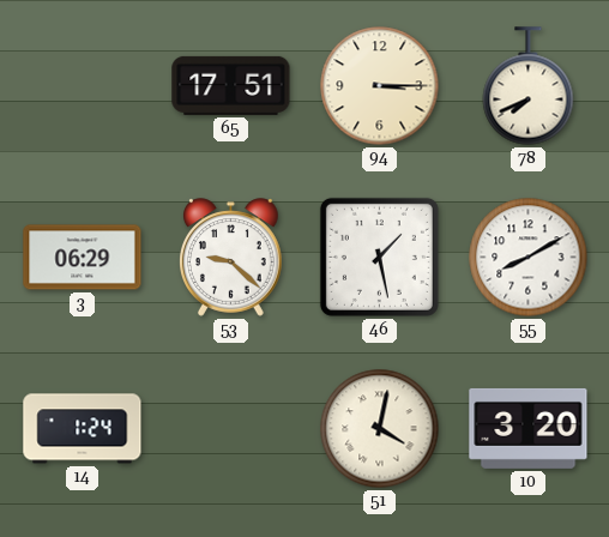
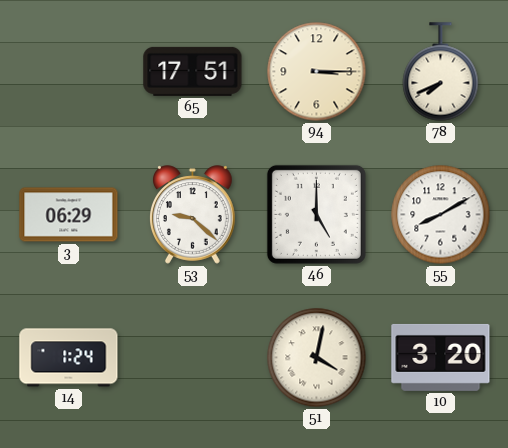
46: 1:28 -> 5:00
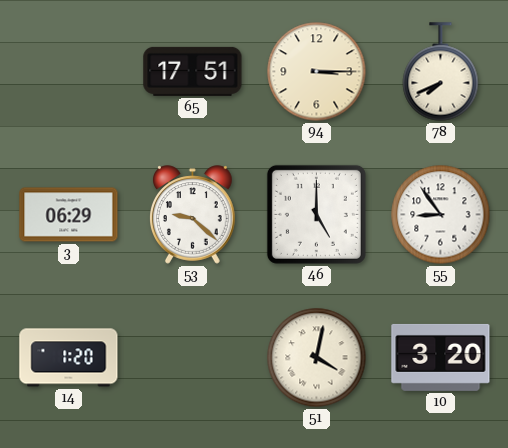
55: 8:10 -> 8:54
14: 1:24 -> 1:20
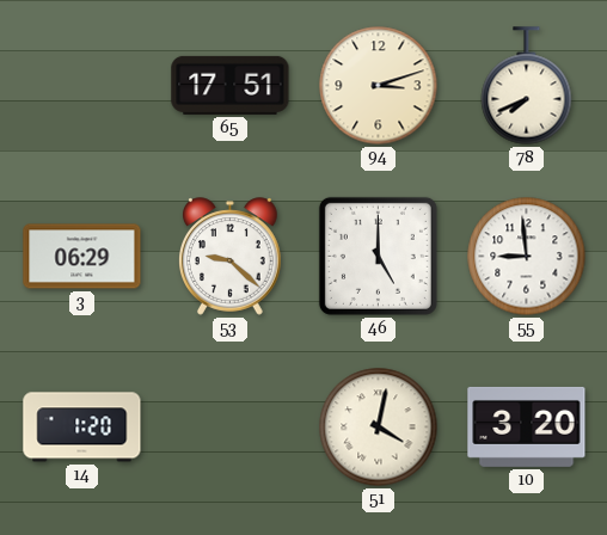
94: 3:15 -> 3:12
55: 8:54 -> 8:59
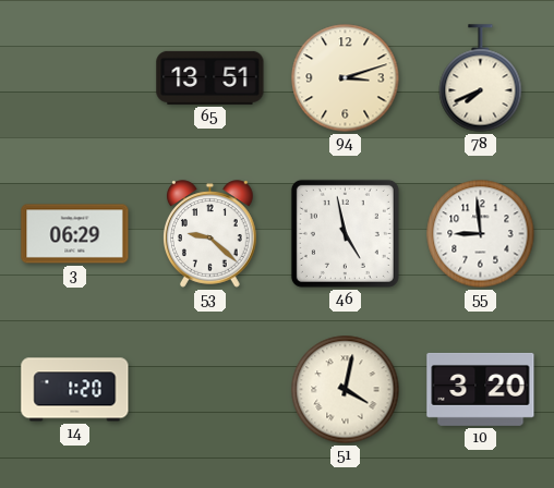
65: 17:51 -> 13:51
46: 5:00 -> 4:58
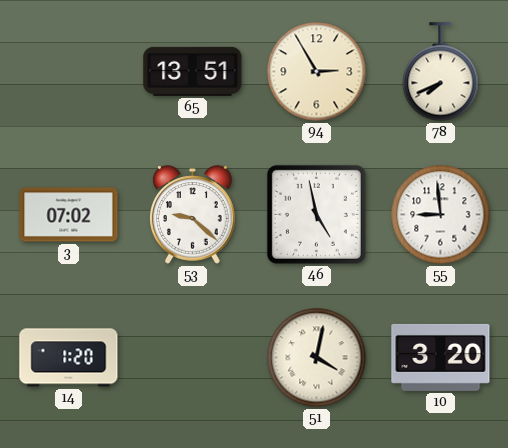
94: 3:12 -> 2:55
3: 06:29 -> 07:02
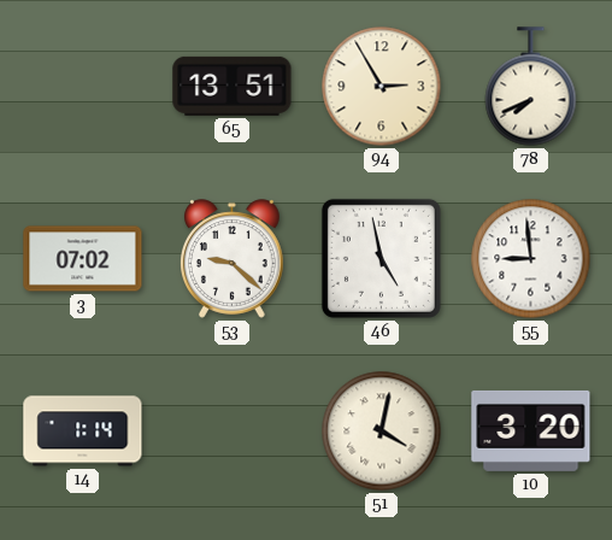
14: 1:20 -> 1:14
